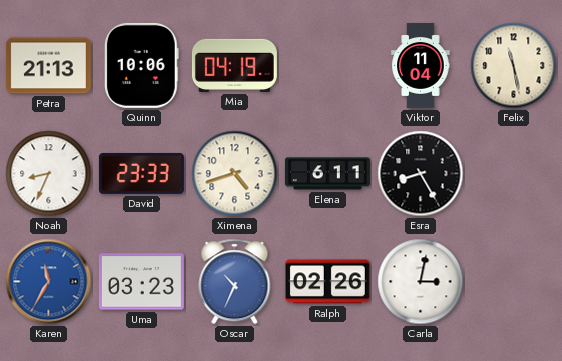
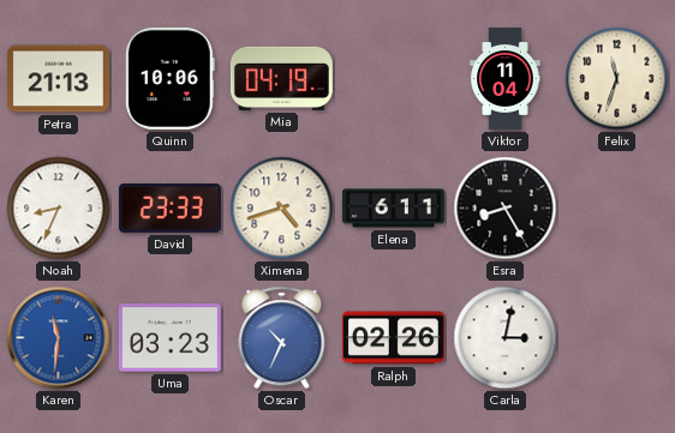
Felix: 11:28 -> 11:33
Karen: 11:35 -> 11:31
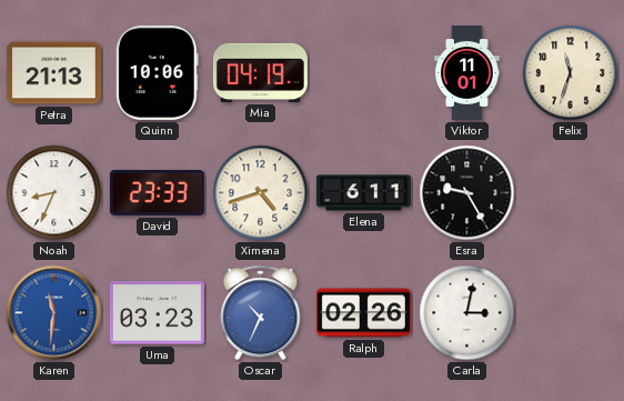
Viktor: 11:04 -> 11:01
Esra: 8:25 -> 9:25
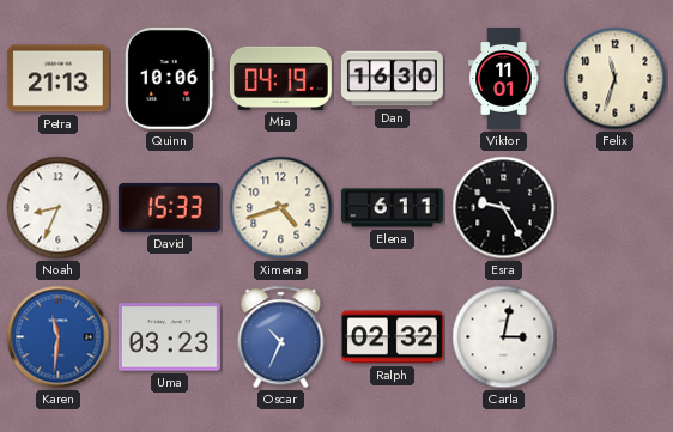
Dan: none -> 16:30
David: 23:33 -> 15:33
Ralph: 02:26 -> 02:32
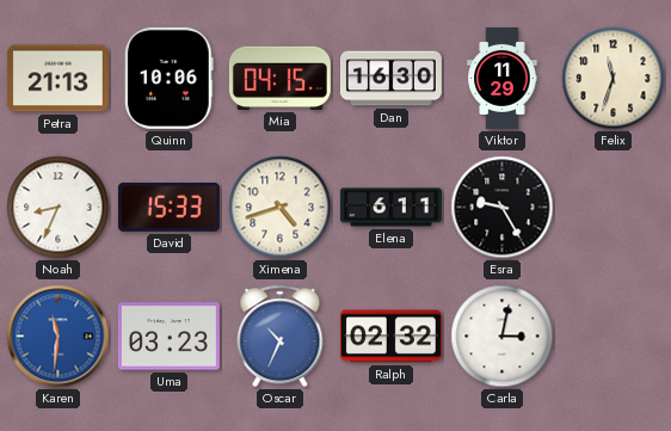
Mia: 04:19 -> 04:15
Viktor: 11:01 -> 11:29
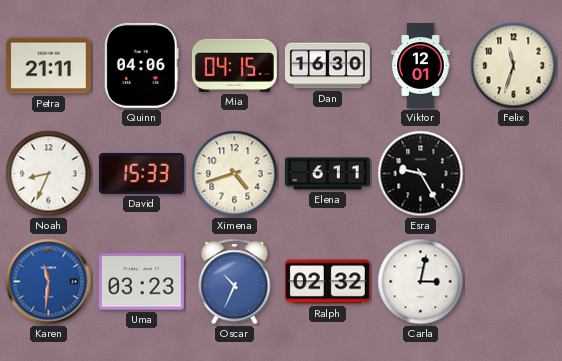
Petra: 21:13 -> 21:11
Quinn: 10:06 -> 04:06
Viktor: 11:29 -> 12:01
